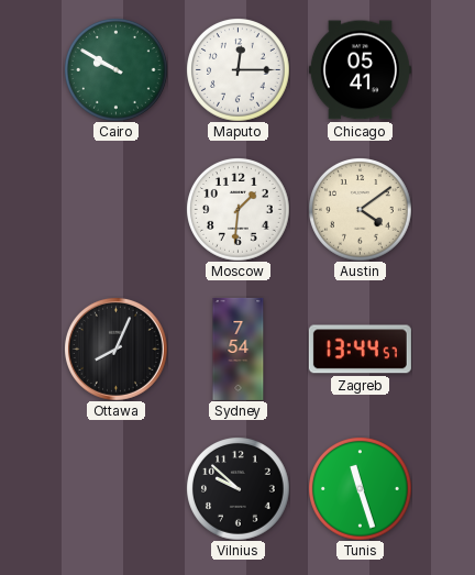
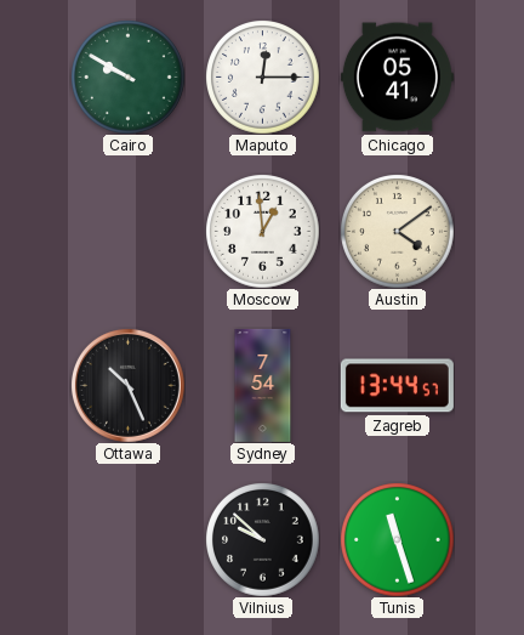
Moscow: 1:31 -> 12:59
Ottawa: 8:04 -> 10:26
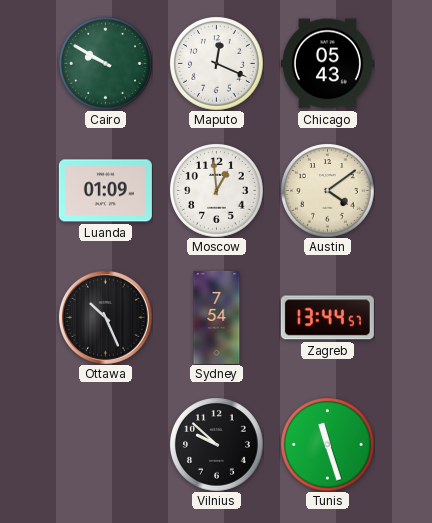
Maputo: 12:15 -> 12:19
Chicago: 05:41 -> 05:43
Luanda: none -> 01:09
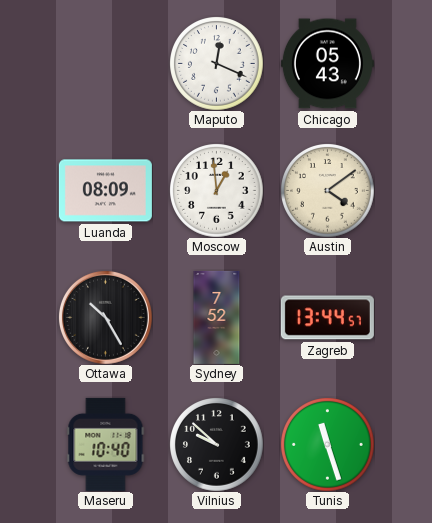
Cairo: 9:50 -> none
Luanda: 01:09 -> 08:09
Ottawa: 10:26 -> 10:25
Sydney: 7:54 -> 7:52
Maseru: none -> 10:40
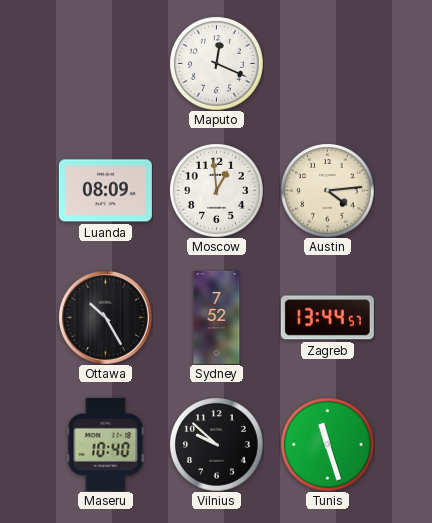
Chicago: 05:43 -> none
Austin: 4:09 -> 4:14
